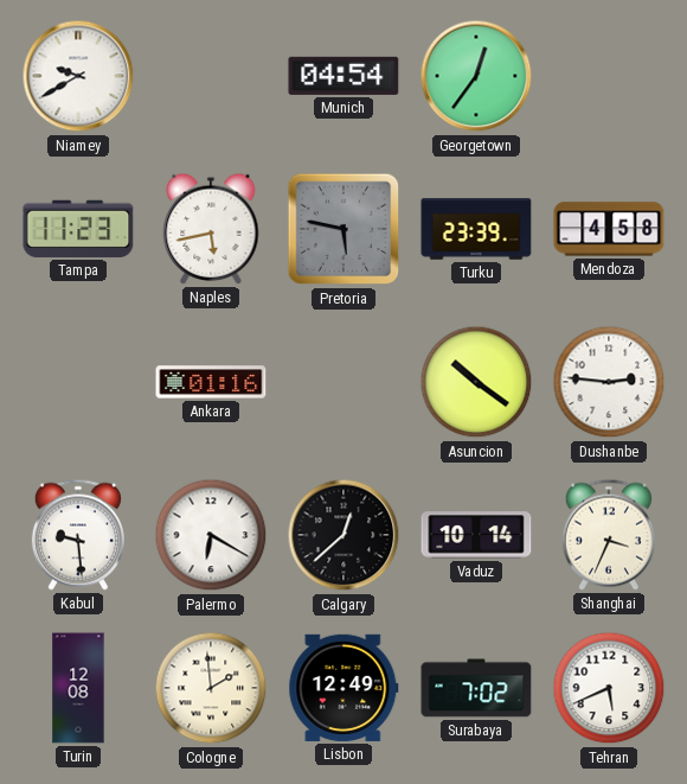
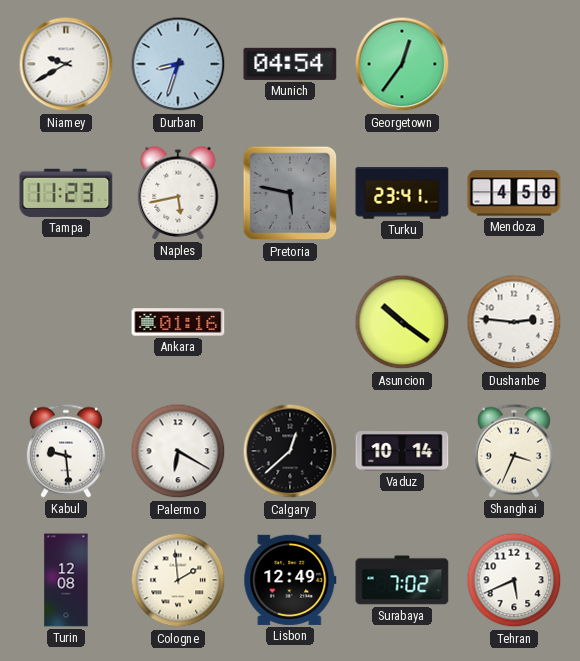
Durban: none -> 8:33
Turku: 23:39 -> 23:41
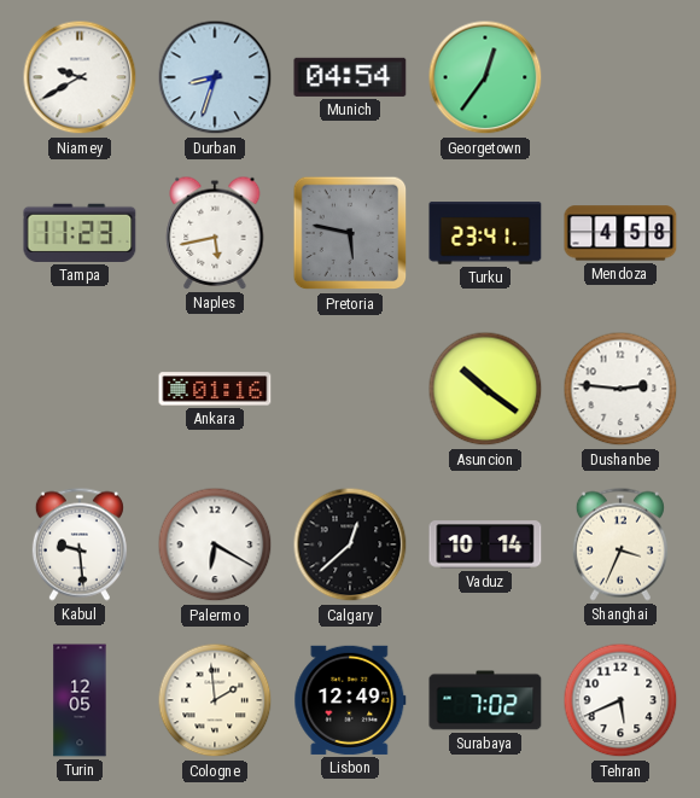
Turin: 12:08 -> 12:05
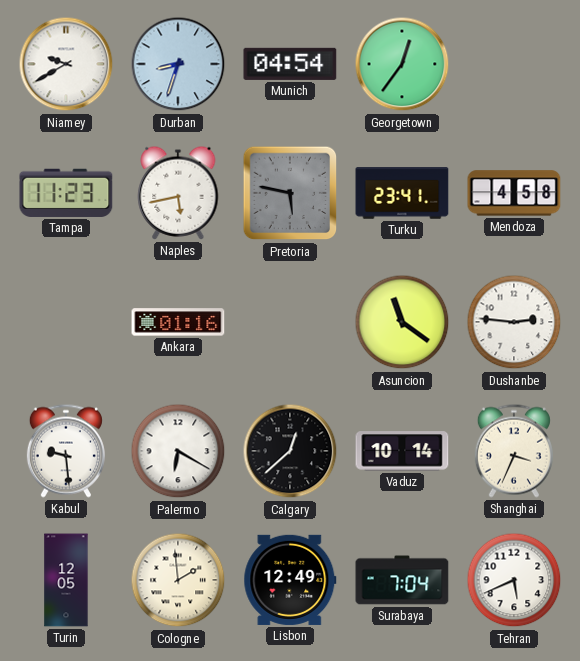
Asuncion: 10:21 -> 11:21
Surabaya: 7:02 -> 7:04
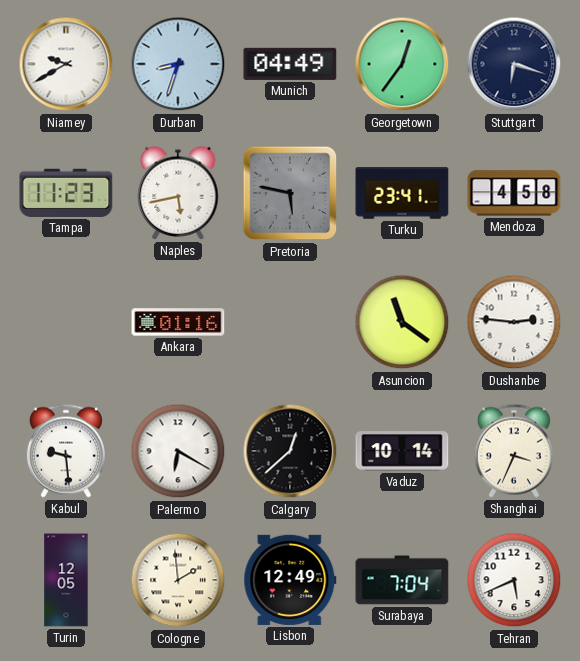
Munich: 04:54 -> 04:49
Stuttgart: none -> 6:18
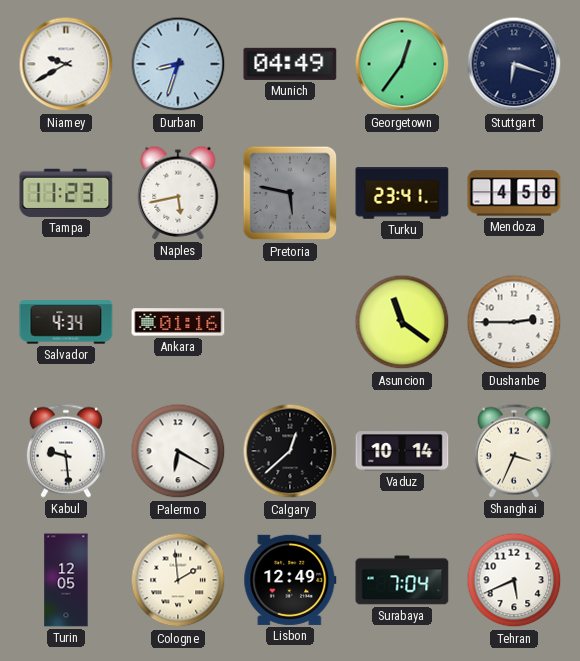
Salvador: none -> 4:34
Dushanbe: 2:46 -> 2:45
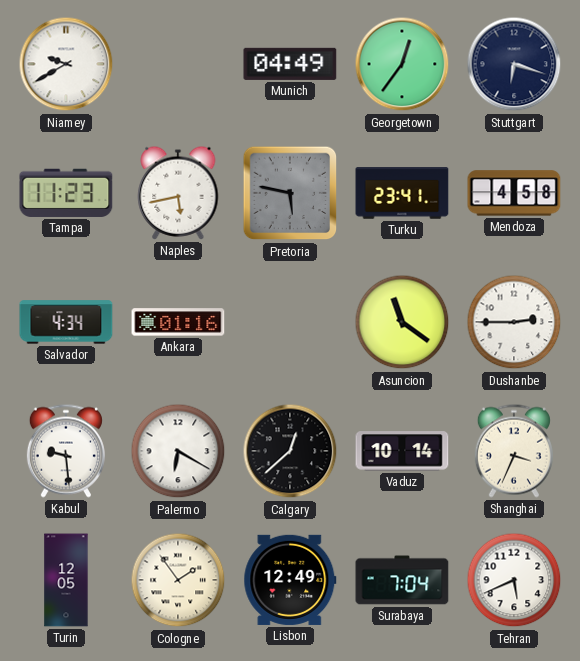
Durban: 8:33 -> none
Cologne: 1:59 -> 1:54
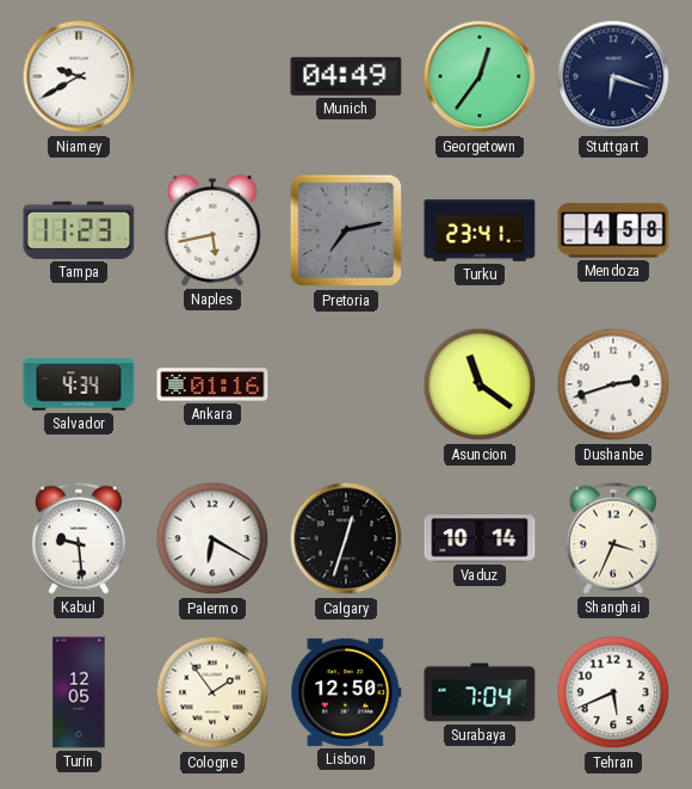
Pretoria: 5:47 -> 7:13
Dushanbe: 2:45 -> 2:42
Calgary: 12:38 -> 12:33
Lisbon: 12:49 -> 12:50
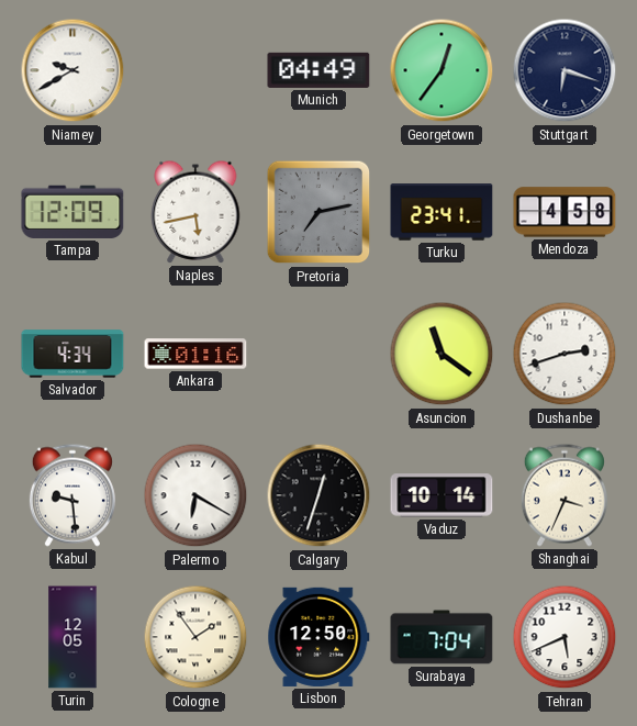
Tampa: 11:23 -> 12:09
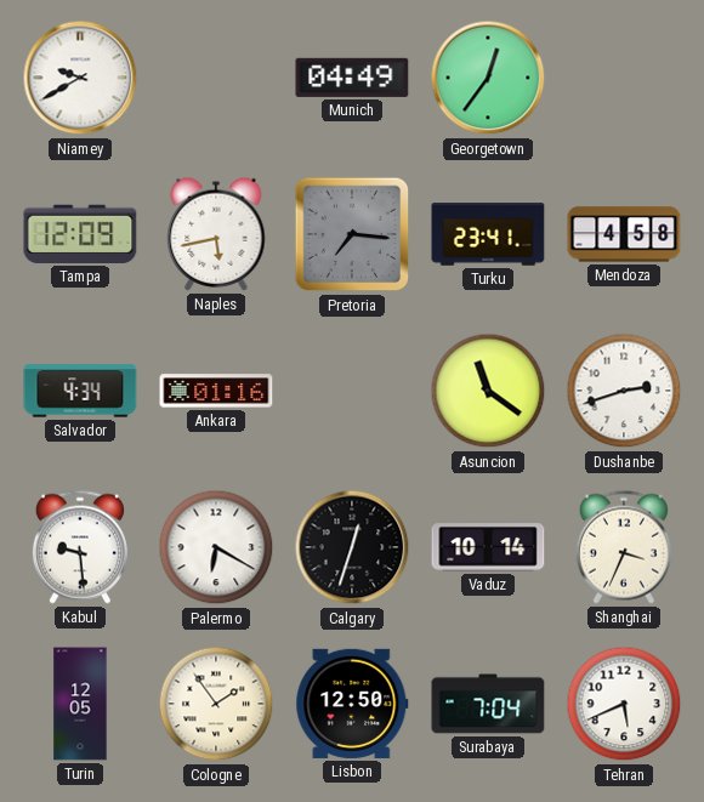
Stuttgart: 6:18 -> none
Pretoria: 7:13 -> 7:16
